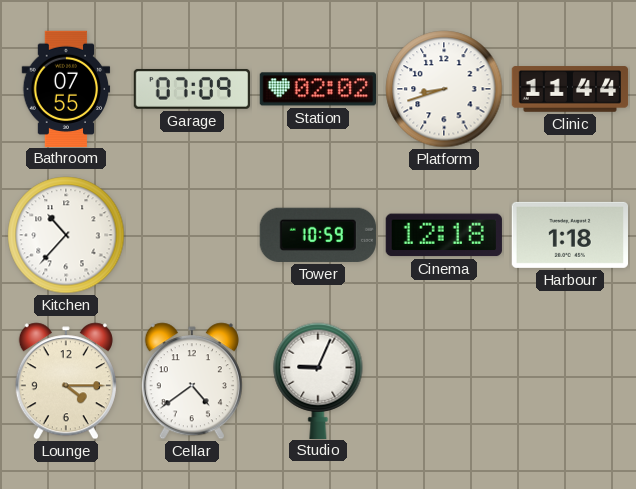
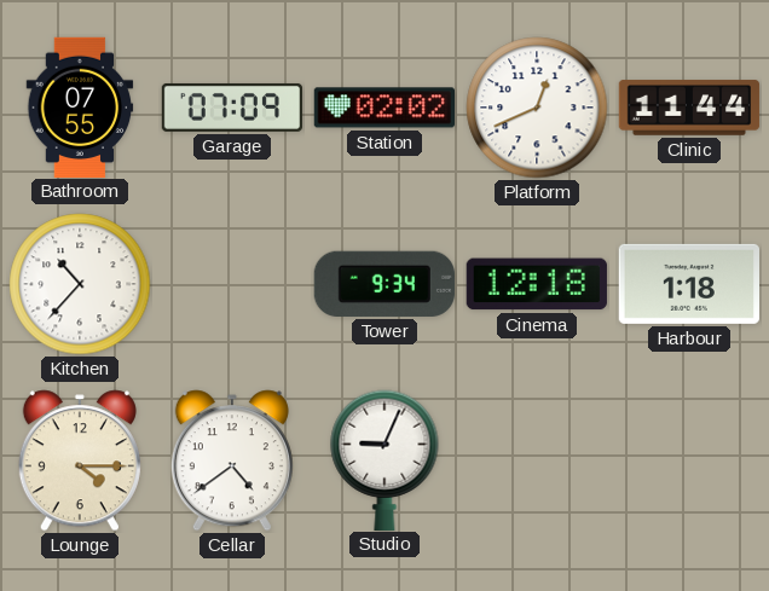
Platform: 8:42 -> 12:41
Tower: 10:59 -> 9:34
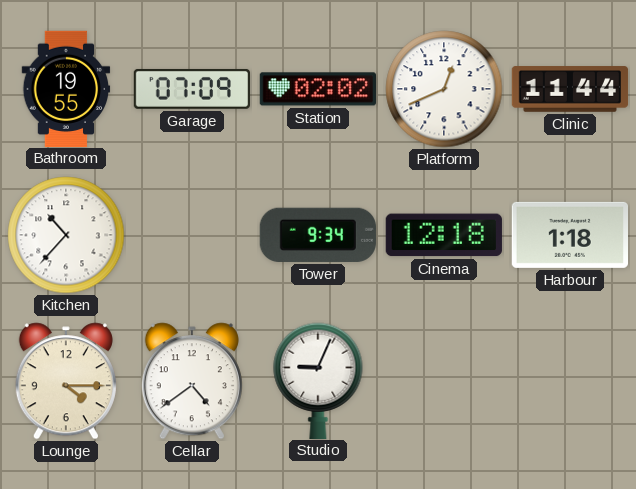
Bathroom: 07:55 -> 19:55
